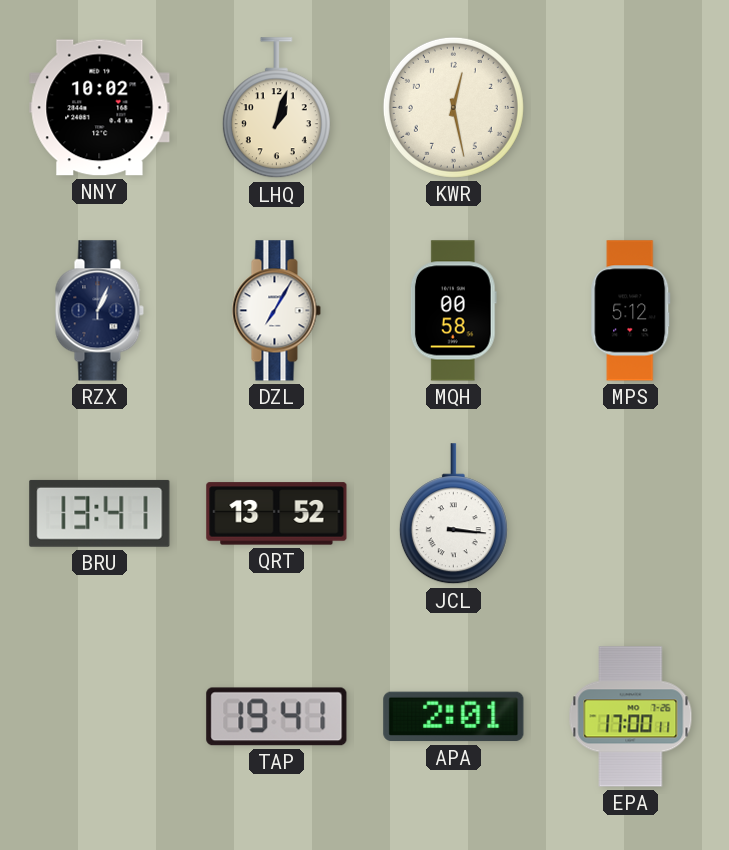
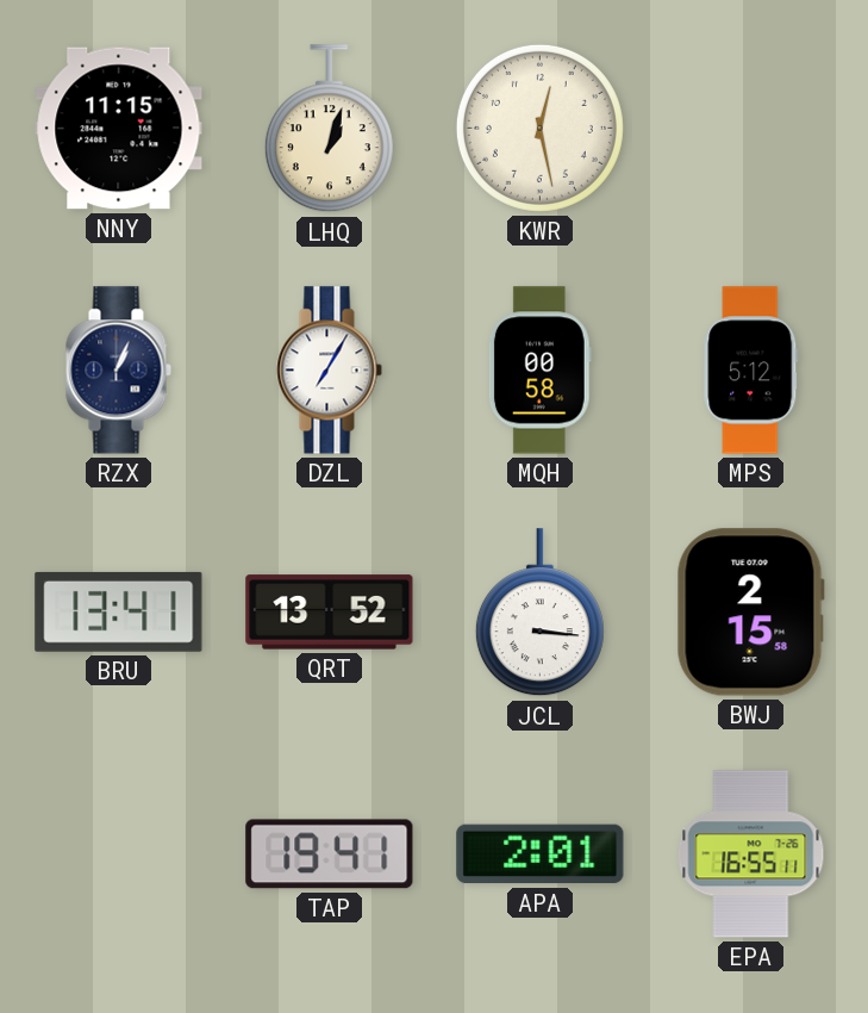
NNY: 10:02 -> 11:15
BWJ: none -> 2:15
EPA: 17:00 -> 16:55
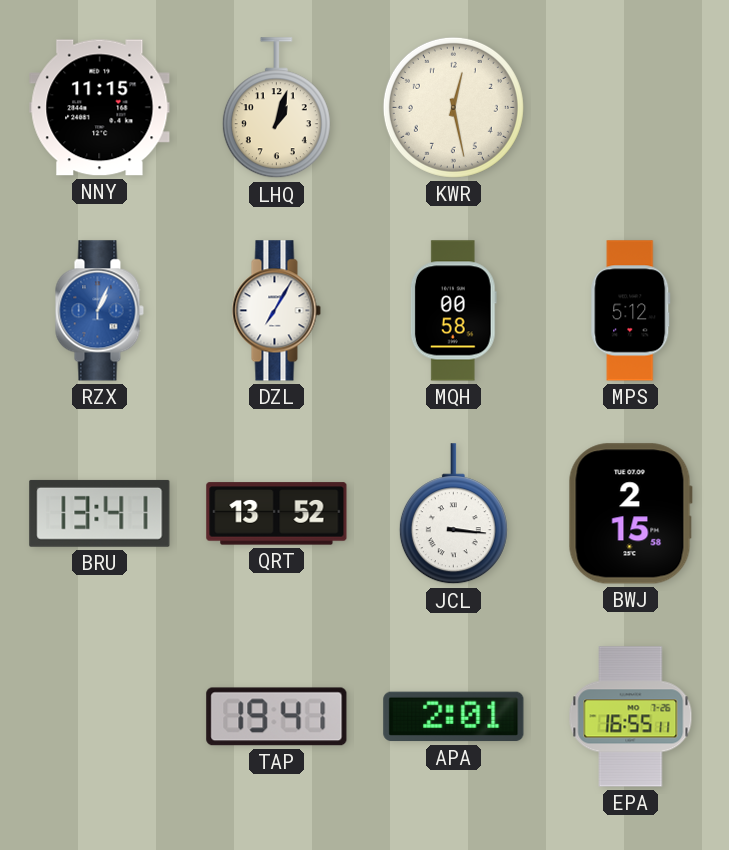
RZX dial: navy -> blue
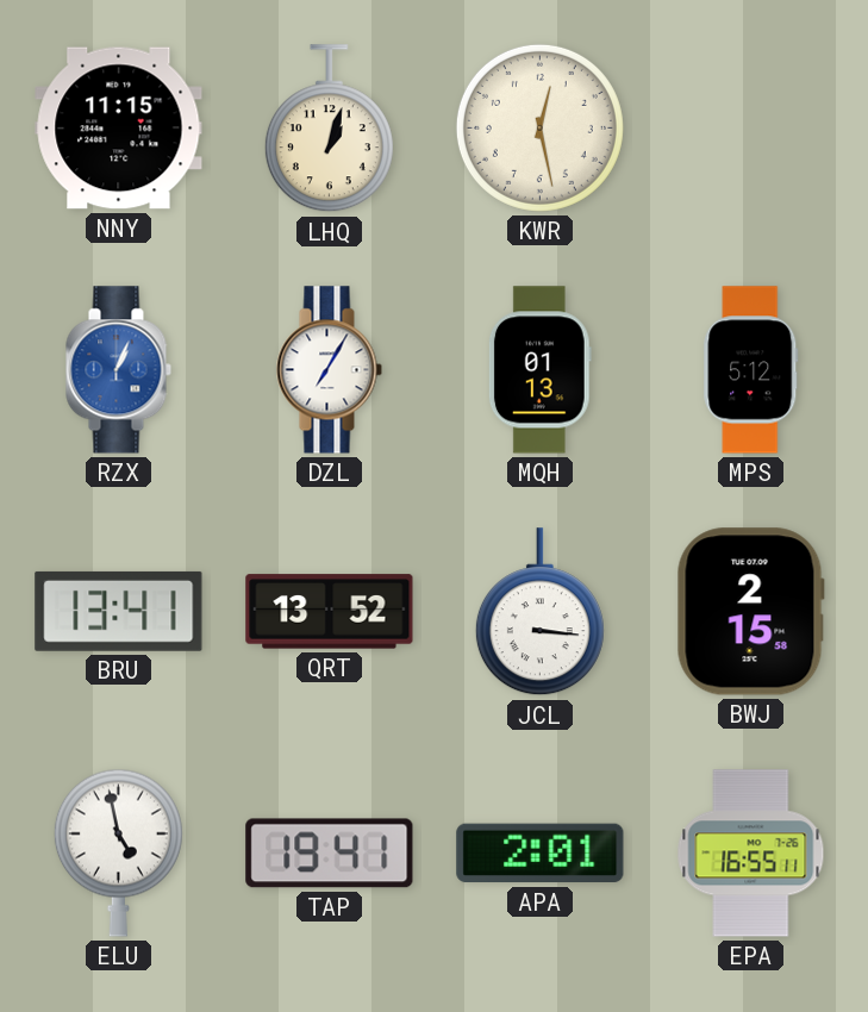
MQH: 00:58 -> 01:13
ELU: none -> 4:58
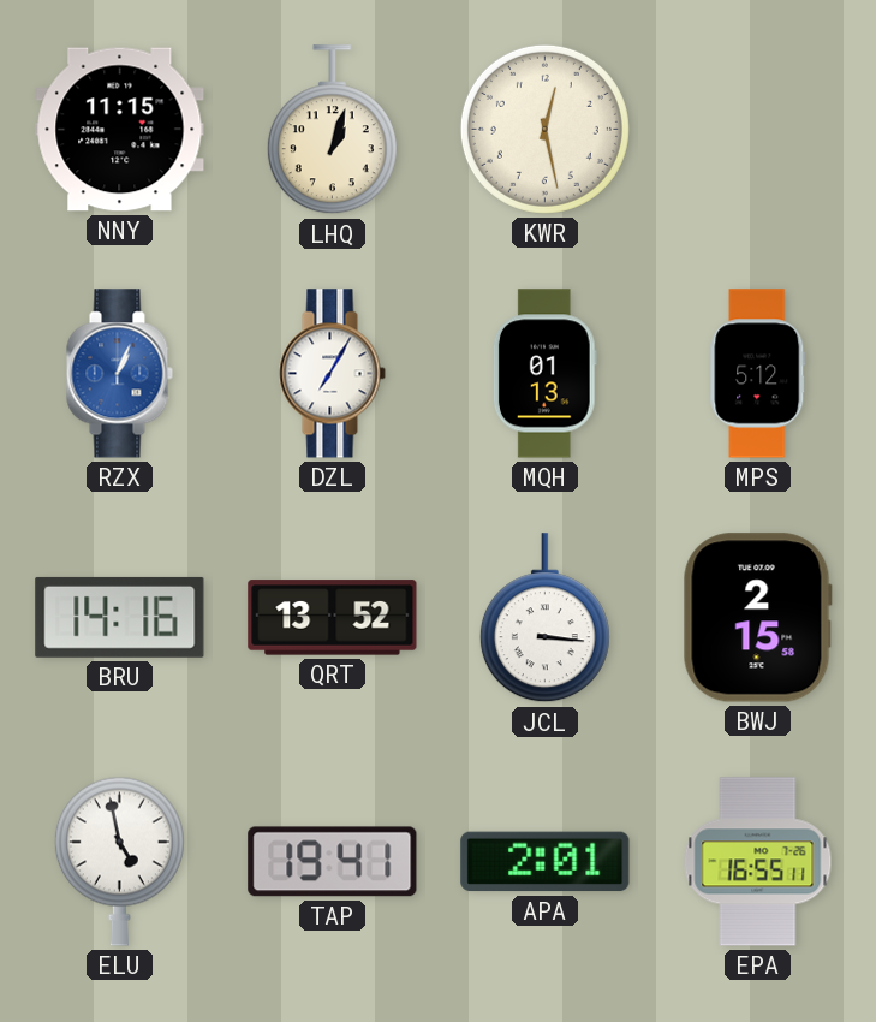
BRU: 13:41 -> 14:16
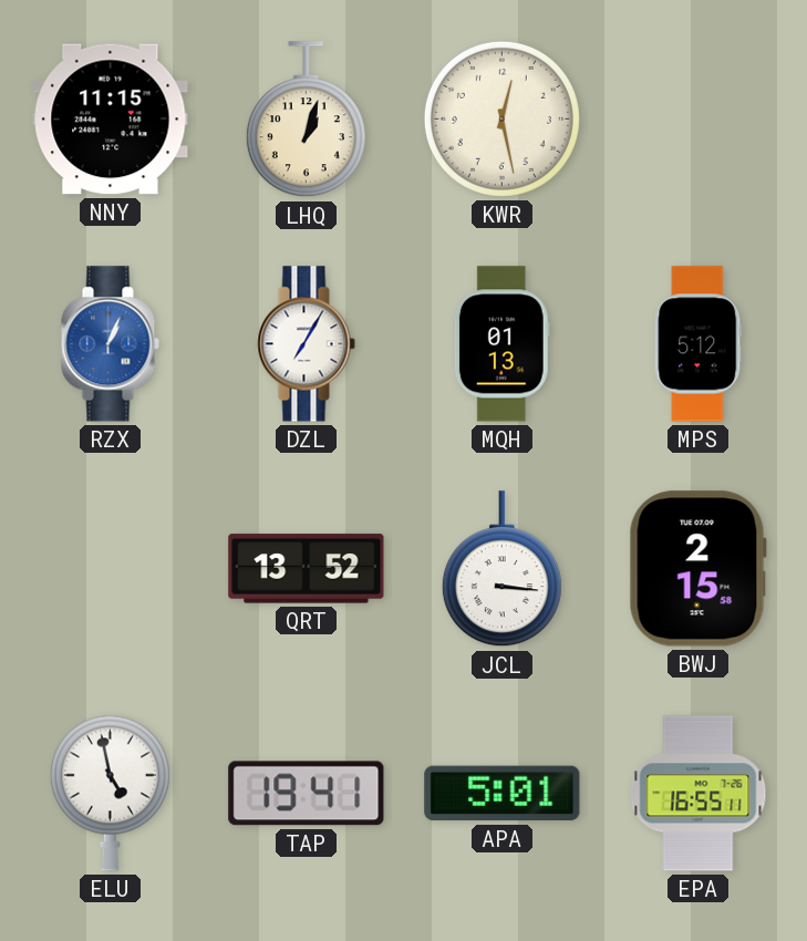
BRU: 14:16 -> none
APA: 2:01 -> 5:01
